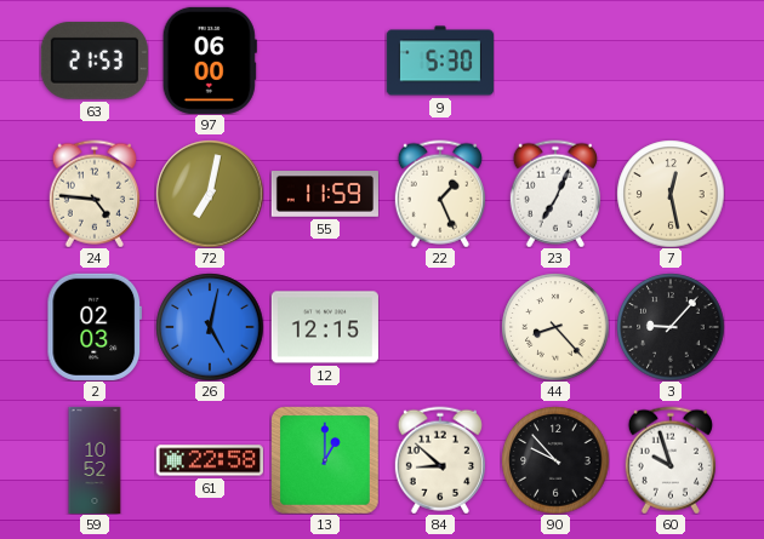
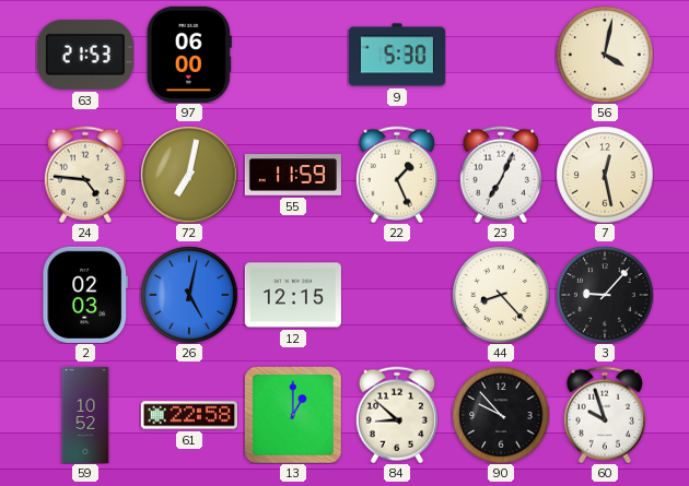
56: none -> 4:02
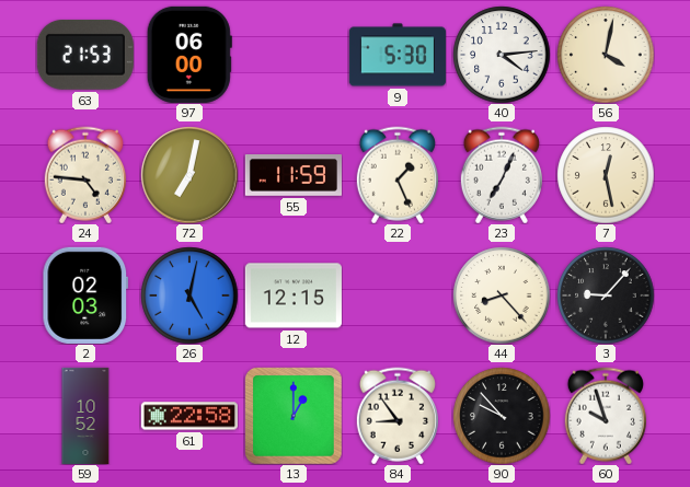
40: none -> 4:14
84: 8:52 -> 8:54
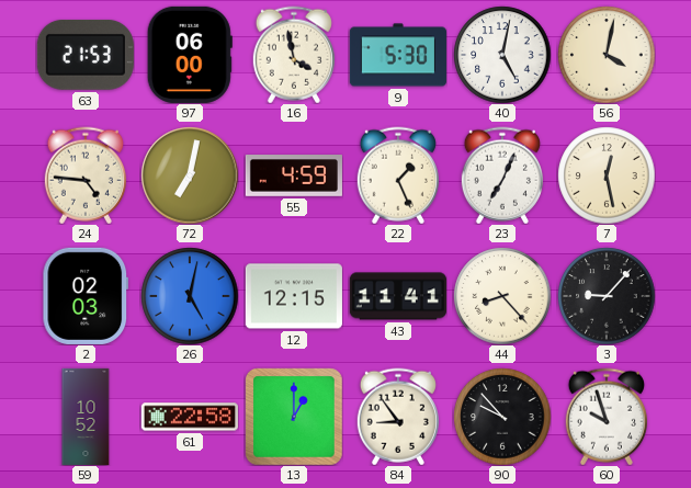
16: none -> 3:58
40: 4:14 -> 5:02
55: 11:59 -> 4:59
43: none -> 11:41
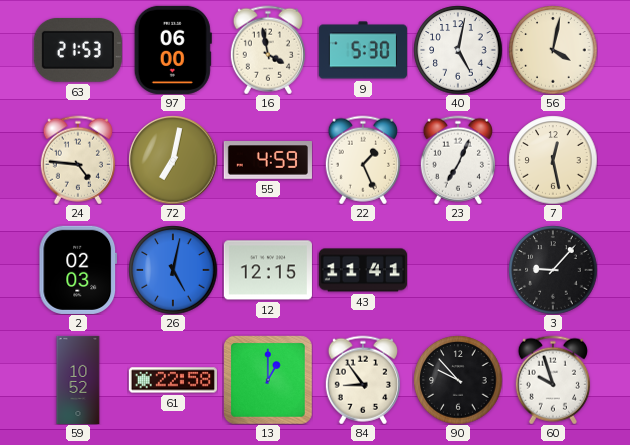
44: 8:23 -> none
